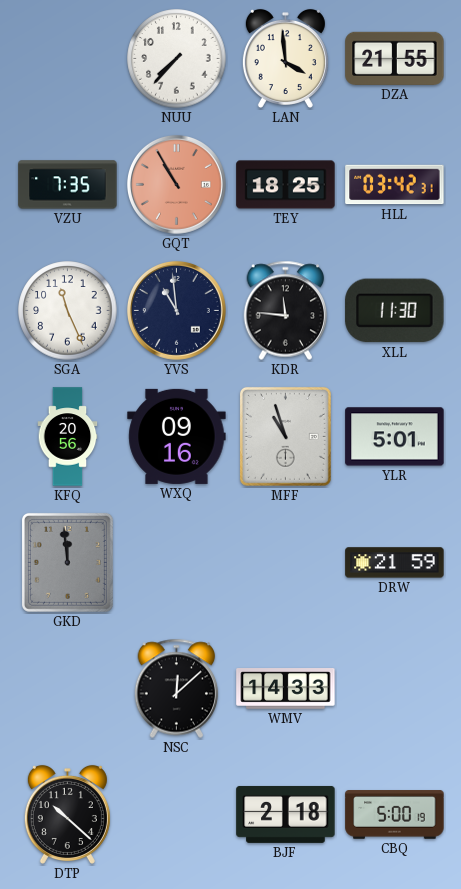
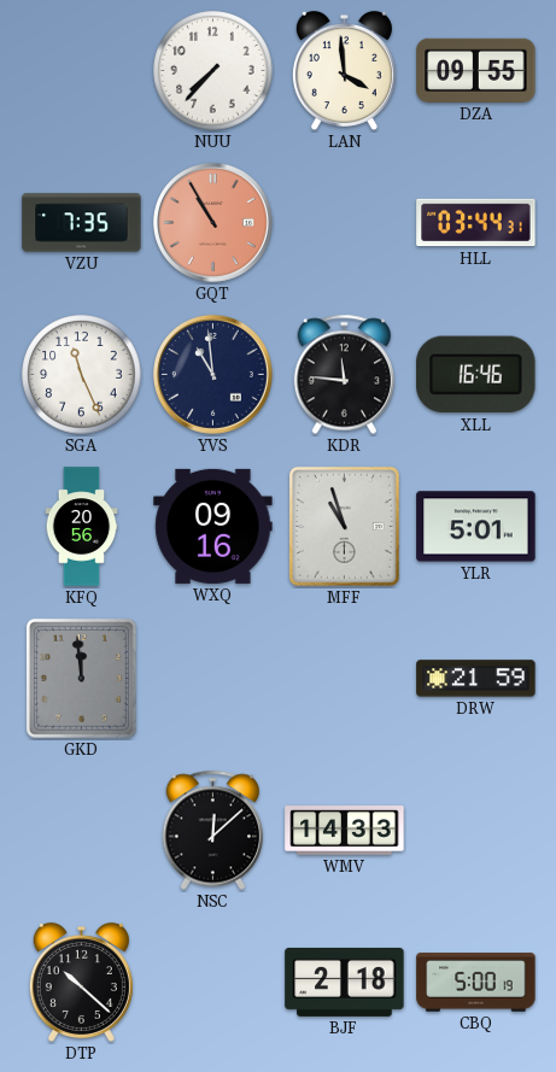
DZA: 21:55 -> 09:55
TEY: 18:25 -> none
HLL: 03:42 -> 03:44
XLL: 11:30 -> 16:46
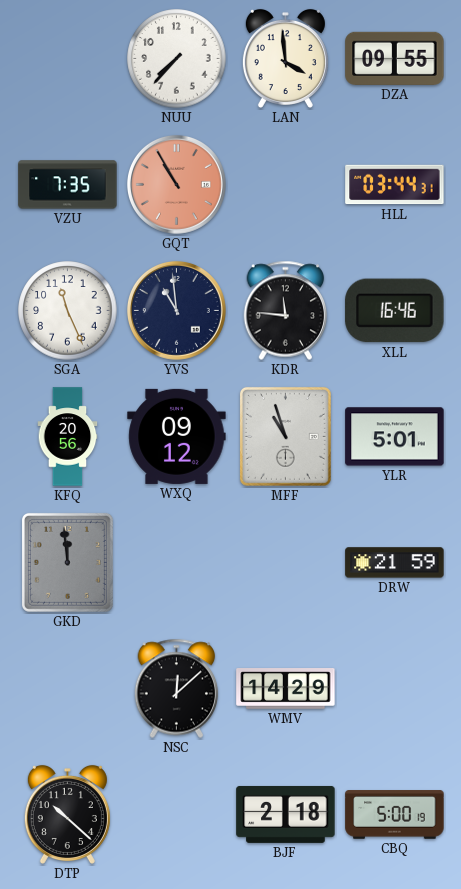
WXQ: 09:16 -> 09:12
WMV: 14:33 -> 14:29
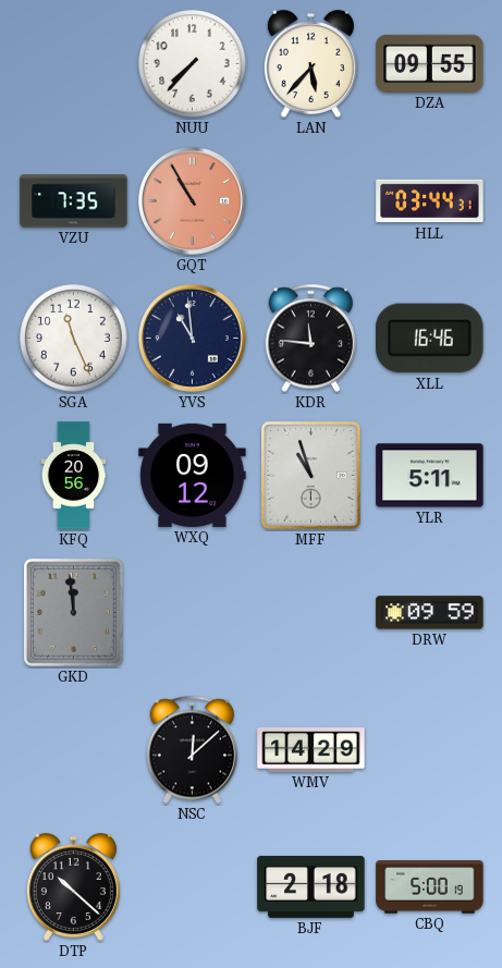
LAN: 3:59 -> 5:37
YLR: 5:01 -> 5:11
DRW: 21:59 -> 09:59
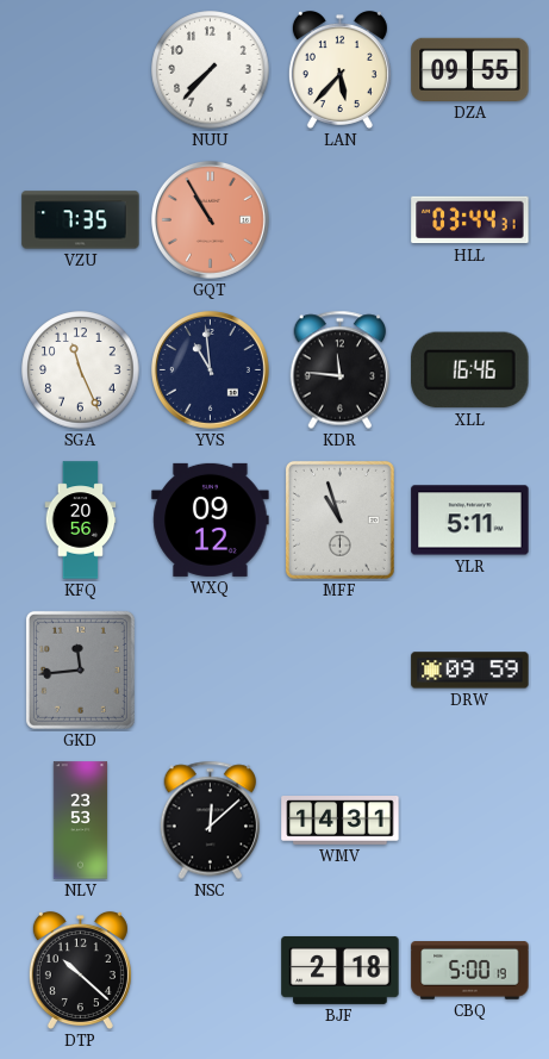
GKD: 11:59 -> 11:44
NLV: none -> 23:53
WMV: 14:29 -> 14:31
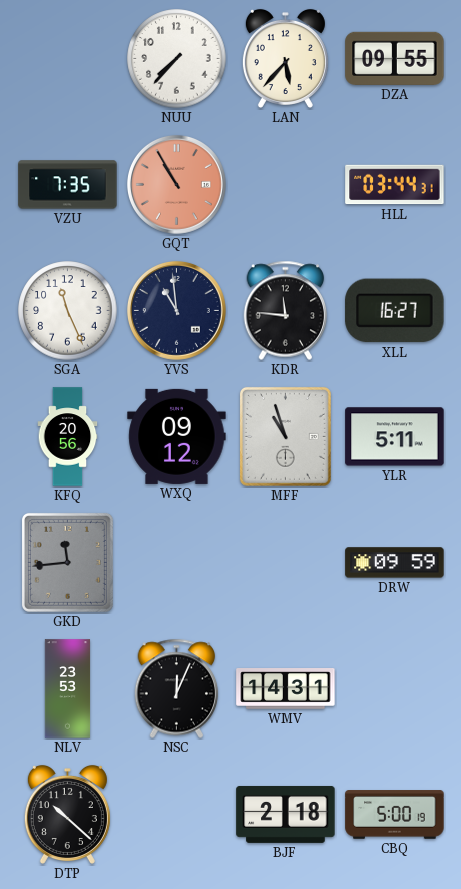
XLL: 16:46 -> 16:27
NSC: 12:08 -> 12:04
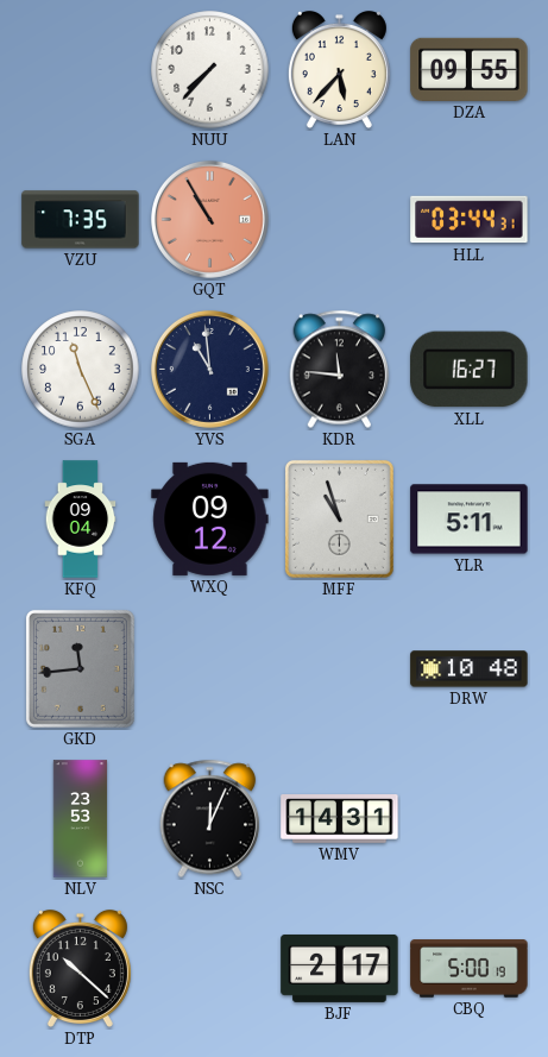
KFQ: 20:56 -> 09:04
DRW: 09:59 -> 10:48
BJF: 2:18 -> 2:17
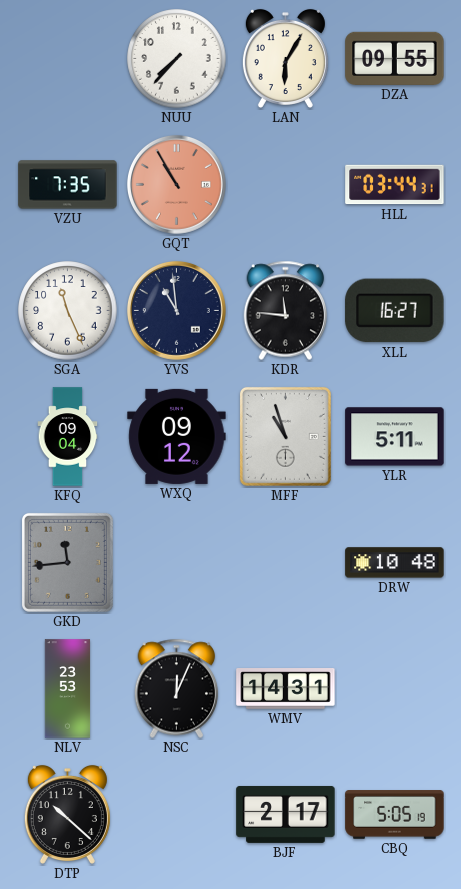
LAN: 5:37 -> 6:05
CBQ: 5:00 -> 5:05
